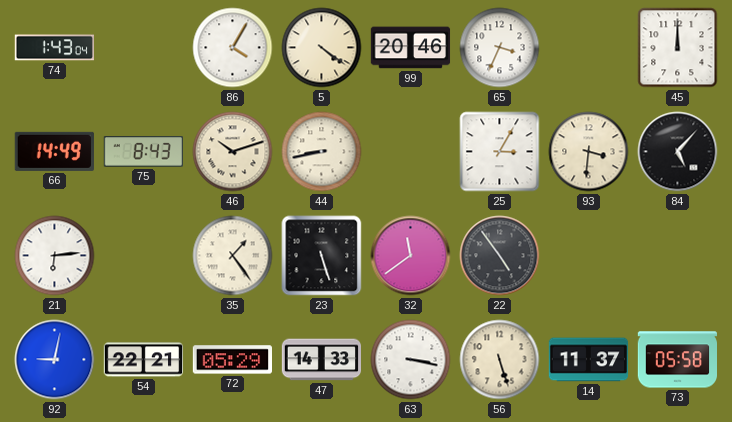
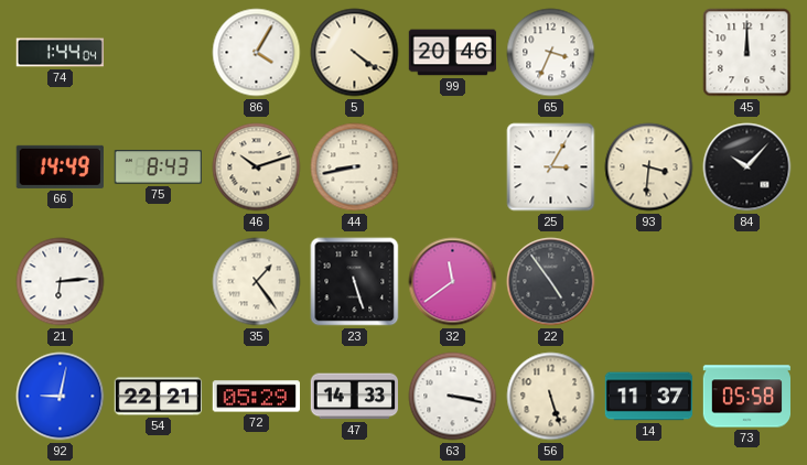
74: 1:43 -> 1:44
84: 5:07 -> 10:07
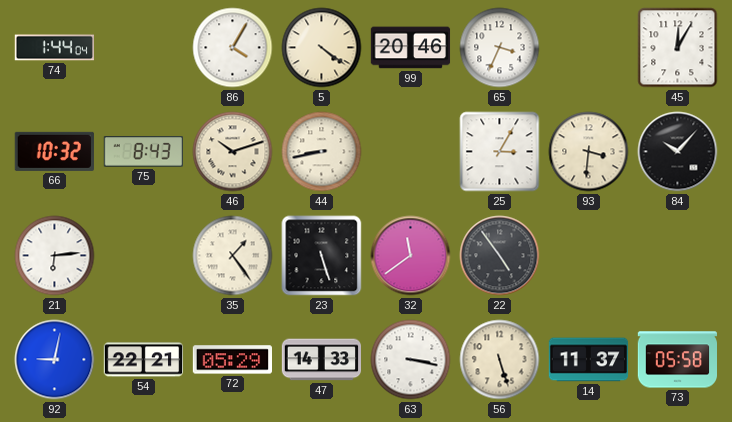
45: 12:00 -> 12:05
66: 14:49 -> 10:32
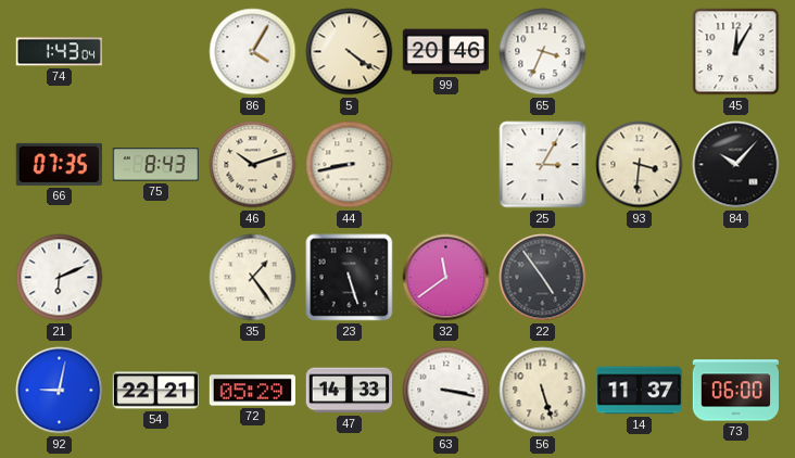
74: 1:44 -> 1:43
66: 10:32 -> 07:35
21: 6:14 -> 6:11
73: 05:58 -> 06:00
